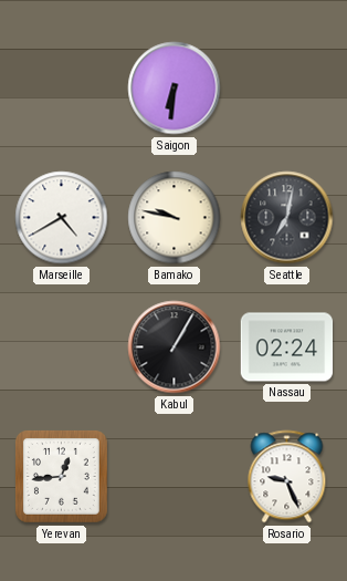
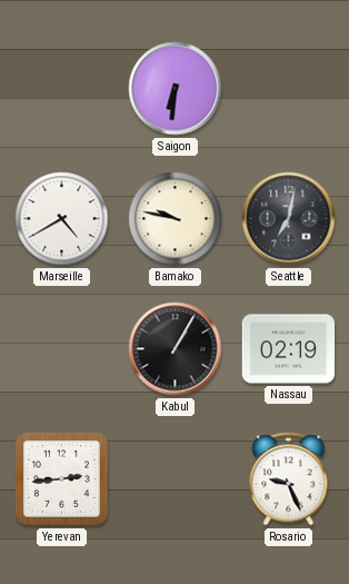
Nassau: 02:24 -> 02:19
Yerevan: 12:44 -> 2:44
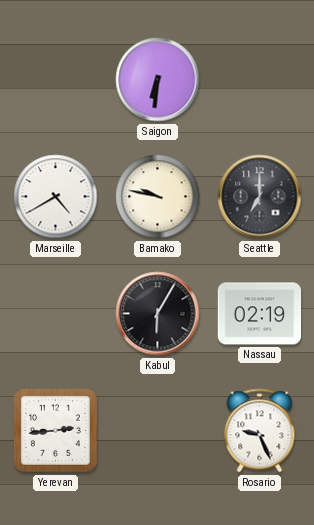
Seattle: 7:02 -> 7:00
Kabul: 1:05 -> 6:05
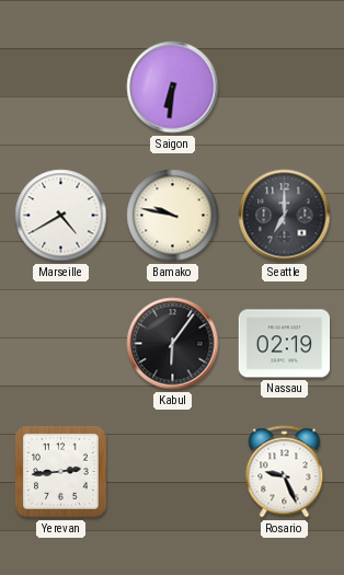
Kabul: 6:05 -> 6:06
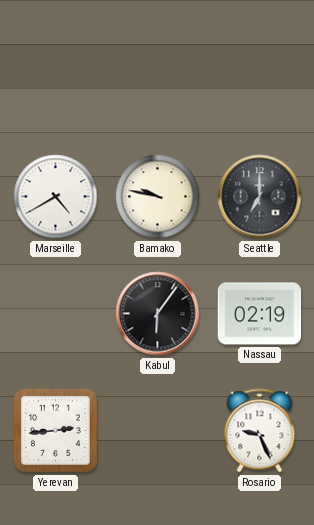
Saigon: 6:31 -> none
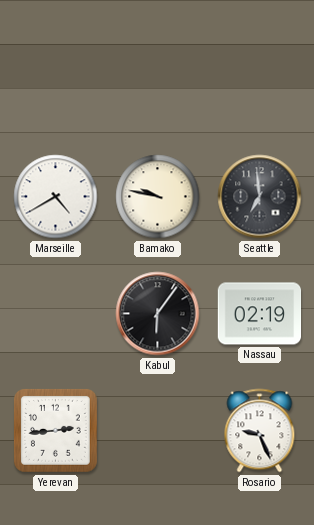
Seattle: 7:00 -> 6:59
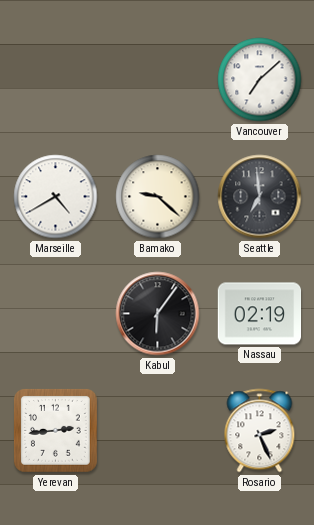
Vancouver: none -> 7:08
Bamako: 9:47 -> 9:22
Rosario: 9:26 -> 2:26
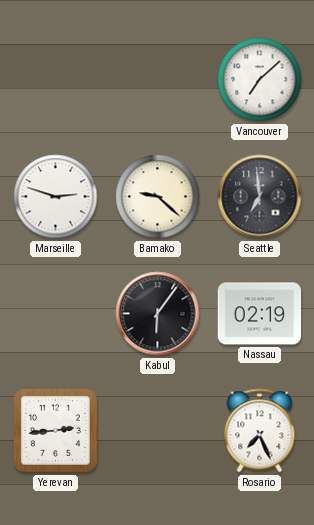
Marseille: 4:40 -> 2:48
Rosario: 2:26 -> 7:26
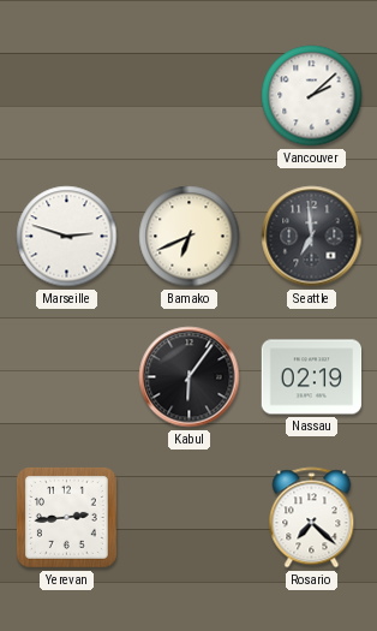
Vancouver: 7:08 -> 2:08
Bamako: 9:22 -> 6:41
Rosario: 7:26 -> 7:22
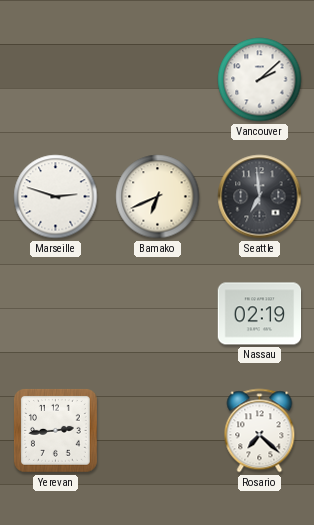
Kabul: 6:06 -> none
